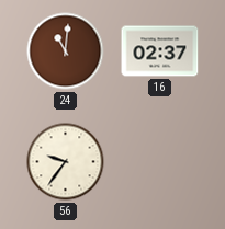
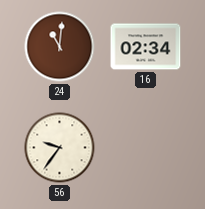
16: 02:37 -> 02:34
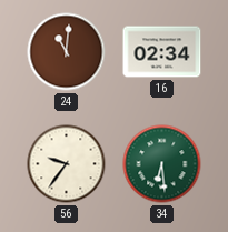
34: none -> 6:29
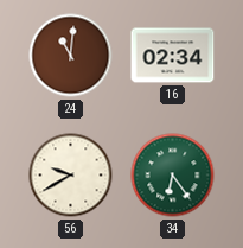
56: 9:36 -> 9:40
34: 6:29 -> 6:24
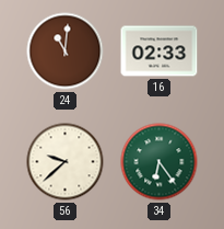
16: 02:34 -> 02:33
56: 9:40 -> 9:38
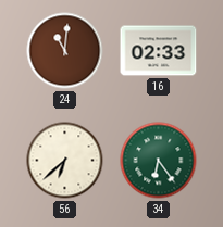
56: 9:38 -> 6:38
